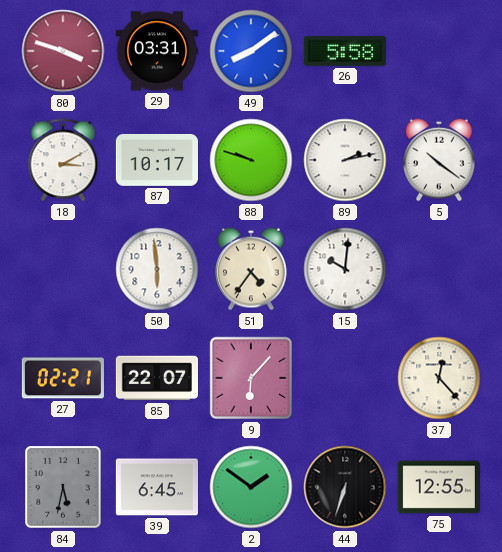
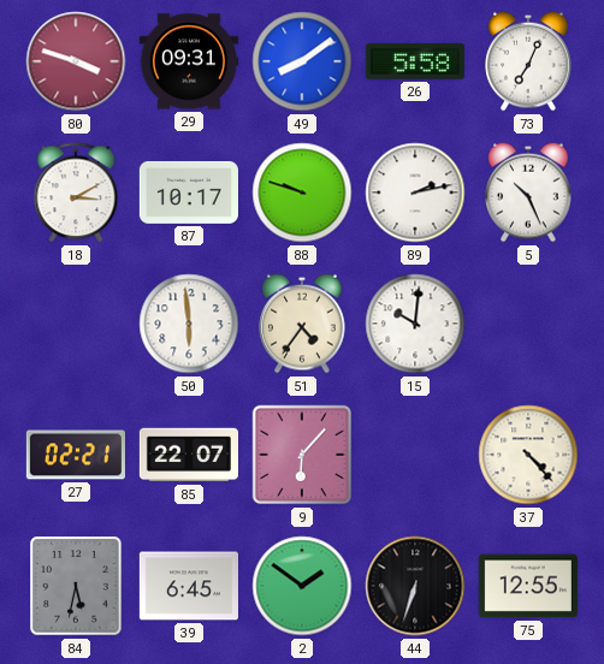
29: 03:31 -> 09:31
73: none -> 7:04
5: 10:21 -> 10:26
37: 12:23 -> 4:23
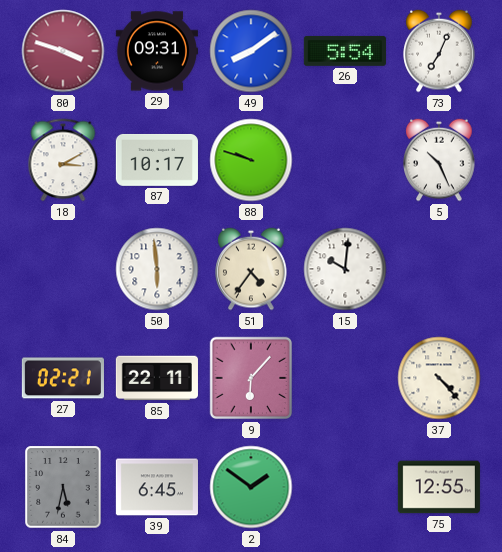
26: 5:58 -> 5:54
89: 2:13 -> none
85: 22:07 -> 22:11
44: 6:33 -> none
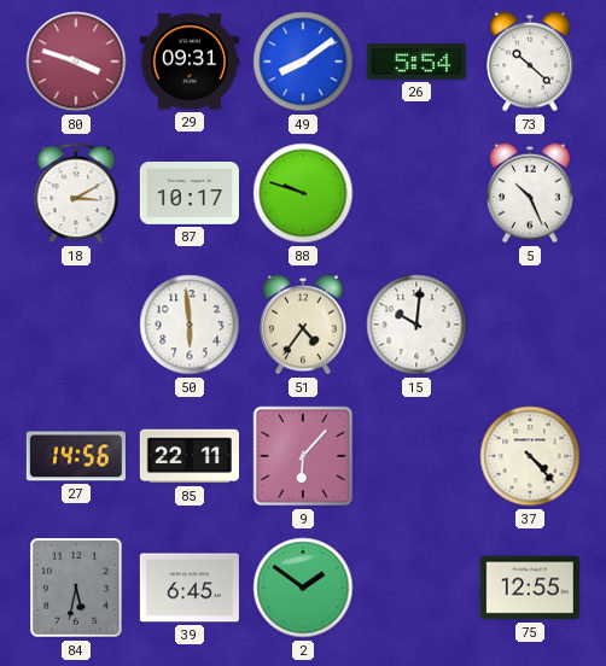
73: 7:04 -> 10:22
27: 02:21 -> 14:56
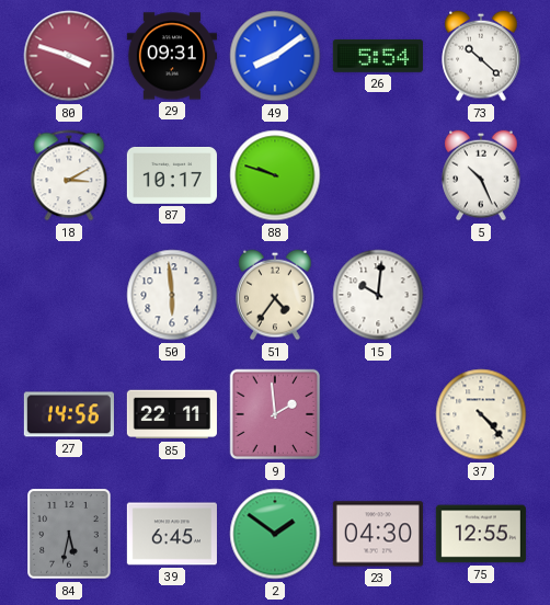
9: 6:07 -> 1:59
23: none -> 04:30
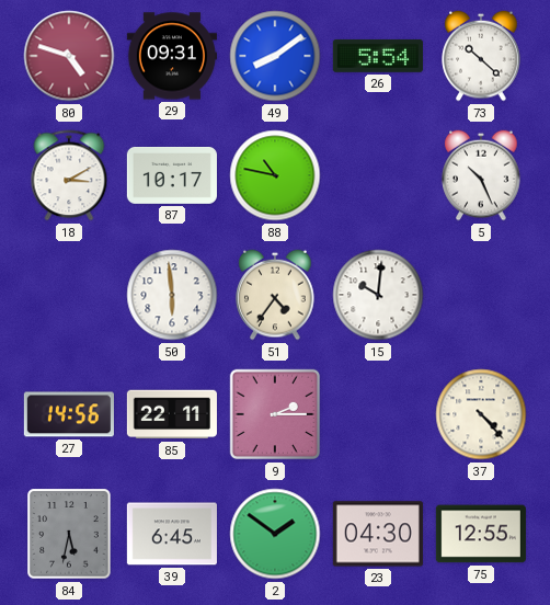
80: 3:48 -> 4:48
88: 9:48 -> 10:47
9: 1:59 -> 2:15
